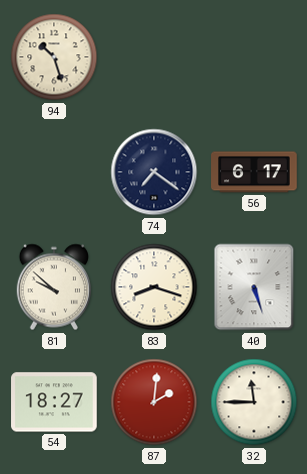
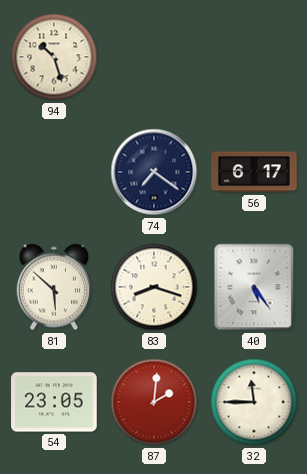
81: 9:52 -> 5:52
40: 5:27 -> 5:24
54: 18:27 -> 23:05
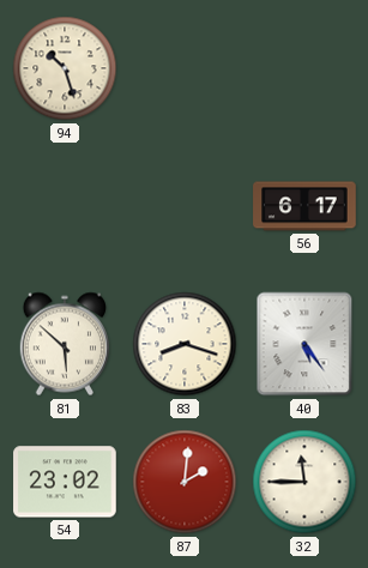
74: 7:21 -> none
54: 23:05 -> 23:02
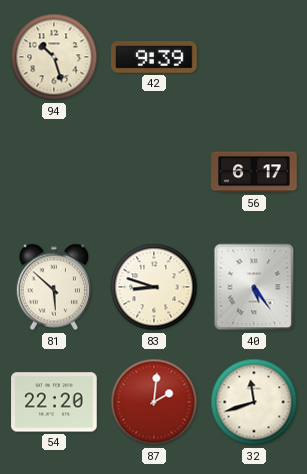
42: none -> 9:39
83: 8:18 -> 8:48
54: 23:02 -> 22:20
32: 11:45 -> 11:42
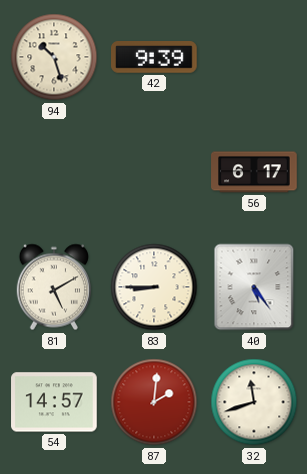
81: 5:52 -> 5:10
83: 8:48 -> 8:45
54: 22:20 -> 14:57
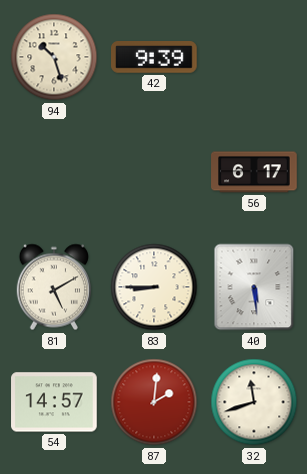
40: 5:24 -> 5:29
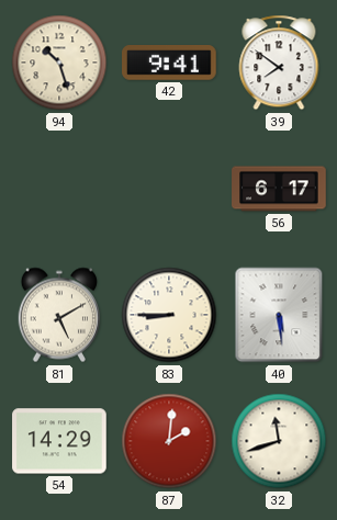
42: 9:39 -> 9:41
39: none -> 7:51
54: 14:57 -> 14:29
